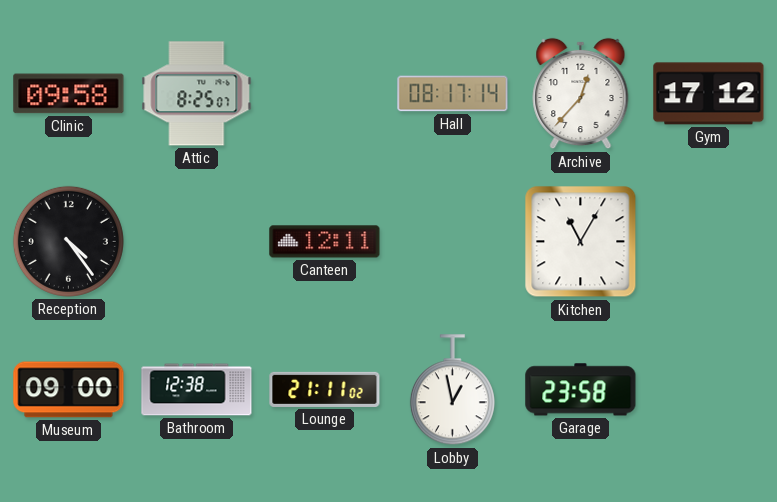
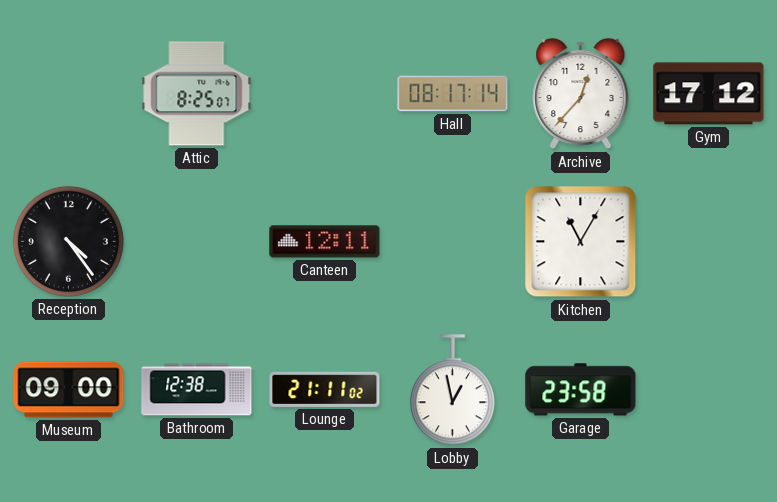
Clinic: 09:58 -> none
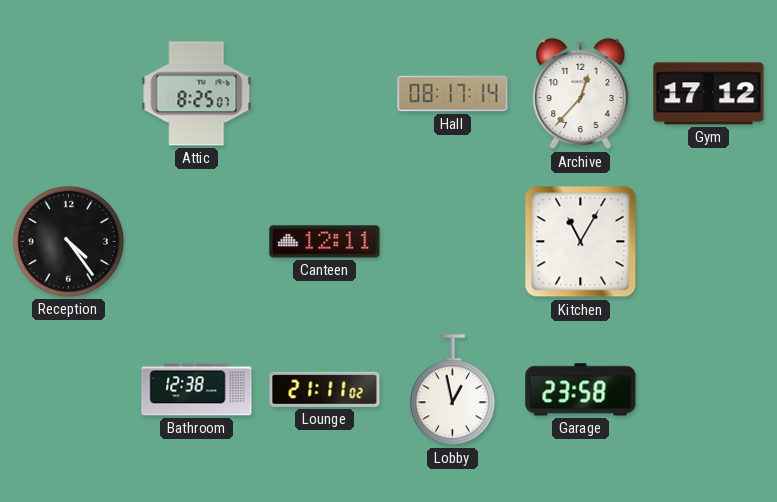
Museum: 09:00 -> none
